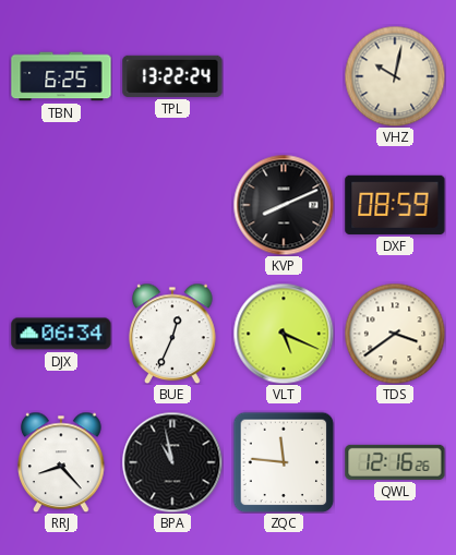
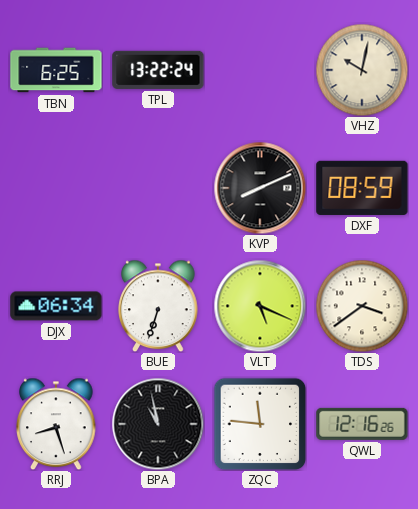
BUE: 12:34 -> 6:33
RRJ: 8:23 -> 8:27
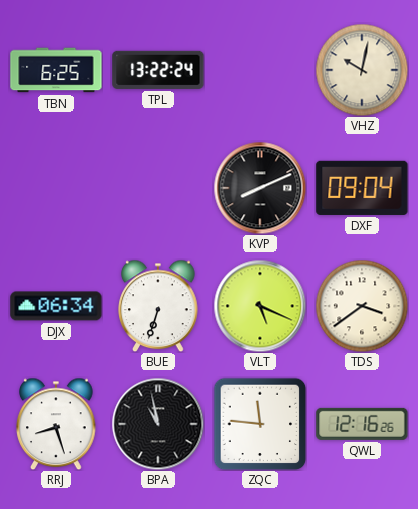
DXF: 08:59 -> 09:04
